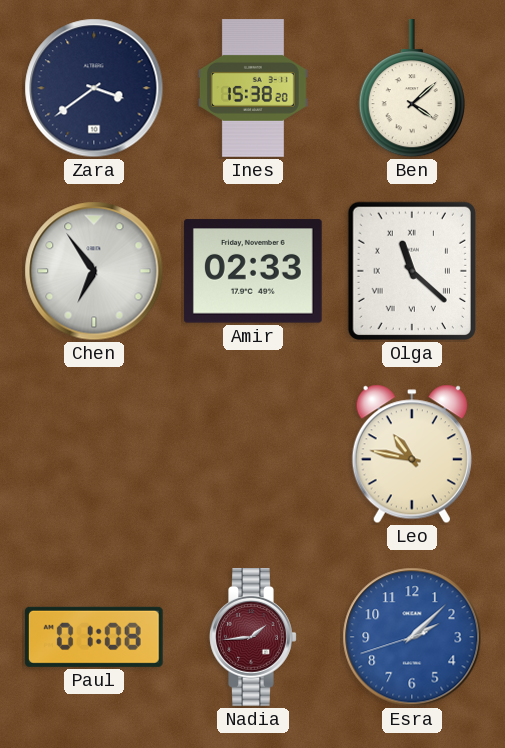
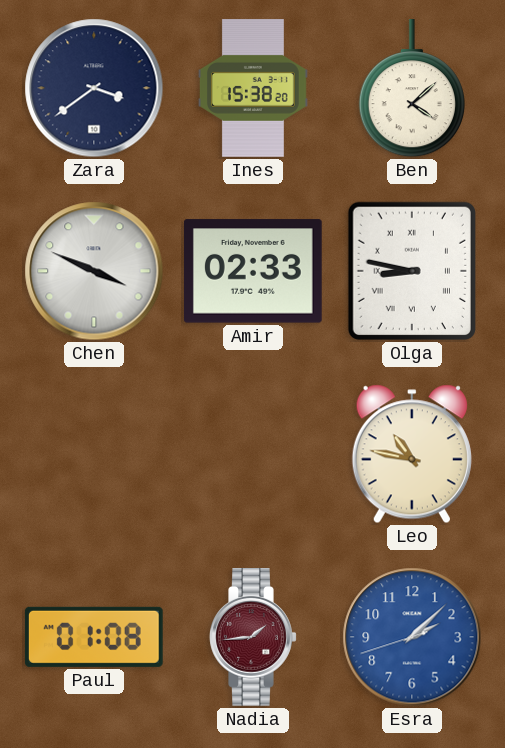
Chen: 6:54 -> 3:49
Olga: 11:22 -> 8:47
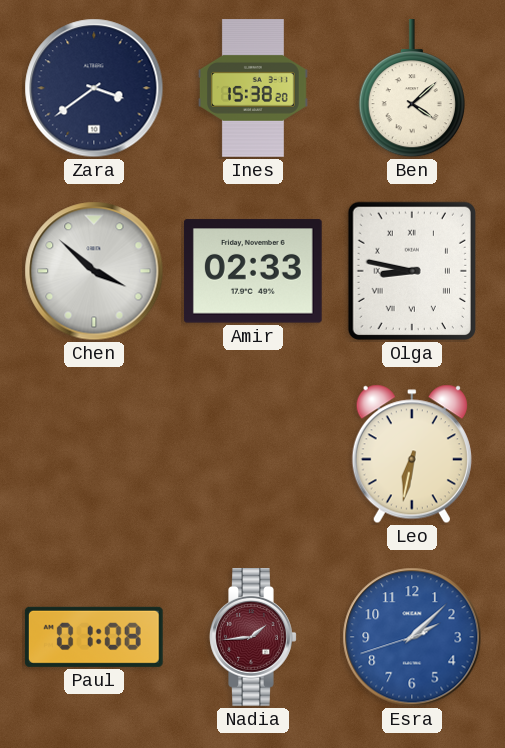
Chen: 3:49 -> 3:52
Leo: 10:47 -> 6:32
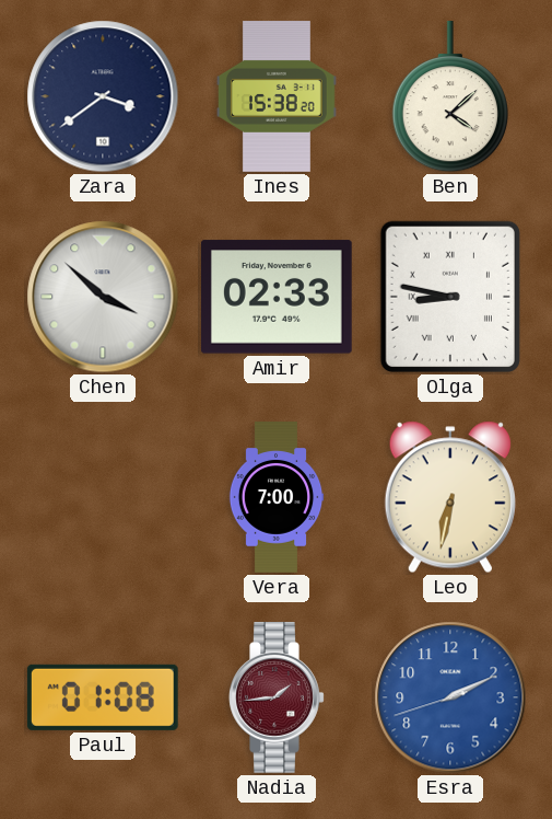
Vera: none -> 7:00
Esra: 2:07 -> 2:10
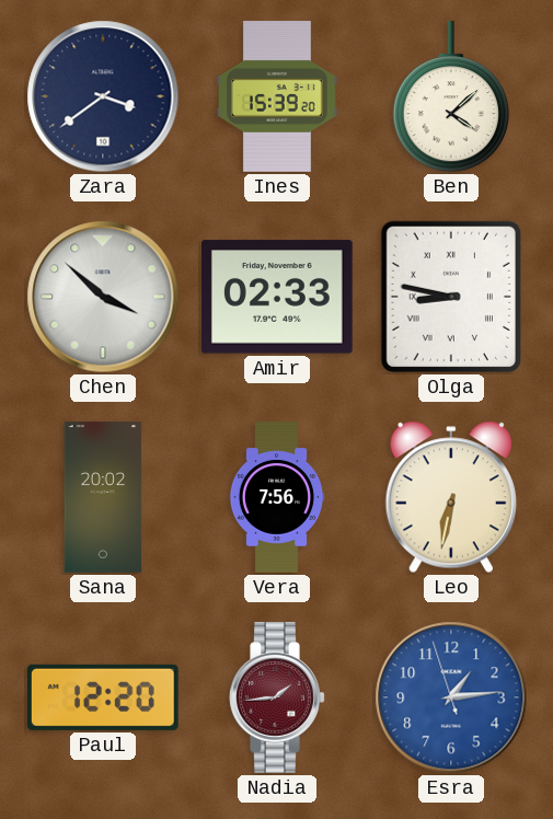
Ines: 15:38 -> 15:39
Sana: none -> 20:02
Vera: 7:00 -> 7:56
Paul: 01:08 -> 12:20
Esra: 2:10 -> 1:13
